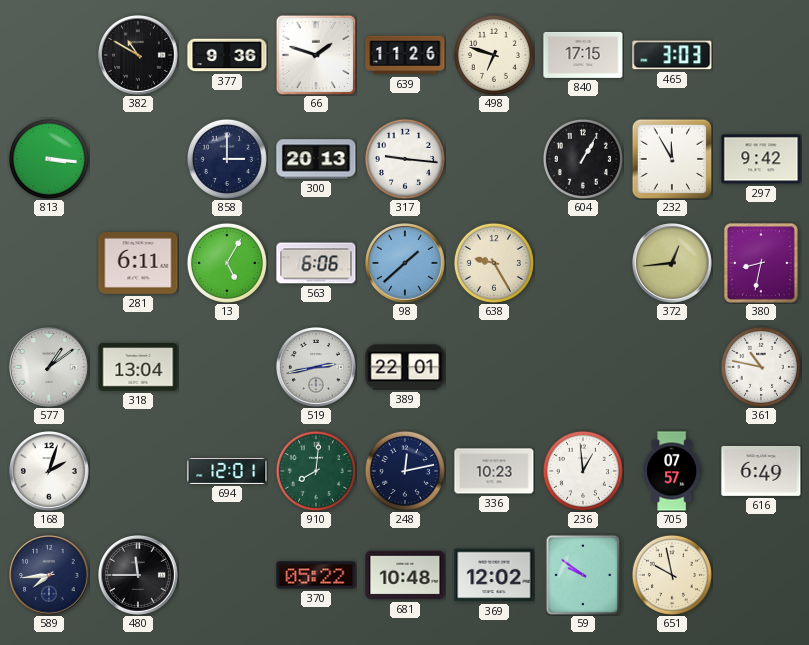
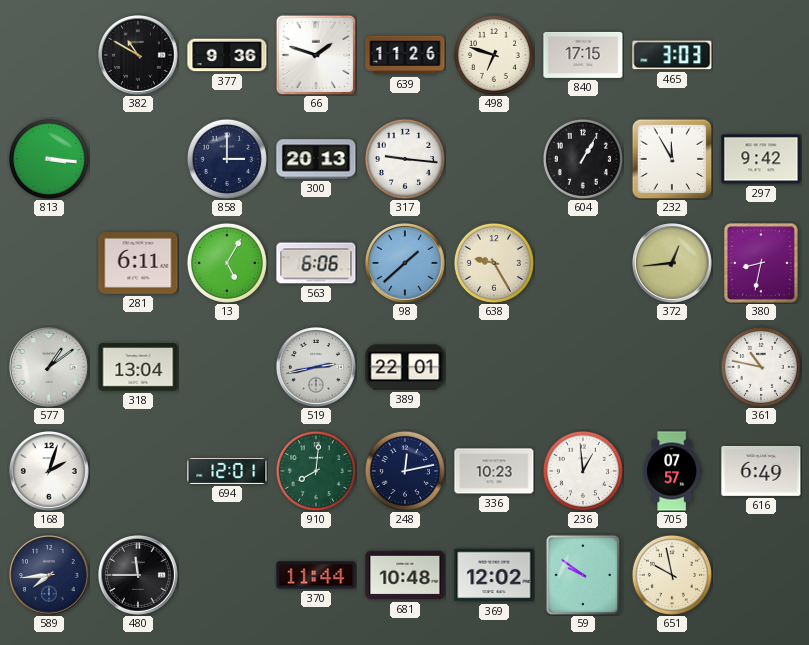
370: 05:22 -> 11:44
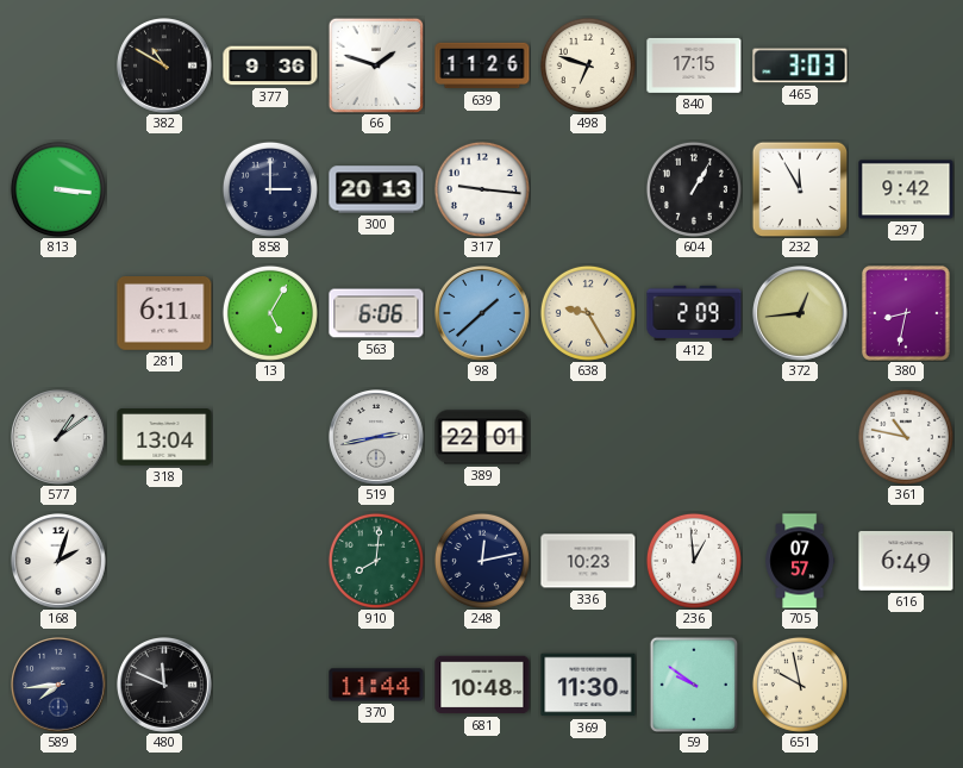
412: none -> 2:09
694: 12:01 -> none
480: 11:45 -> 11:49
369: 12:02 -> 11:30
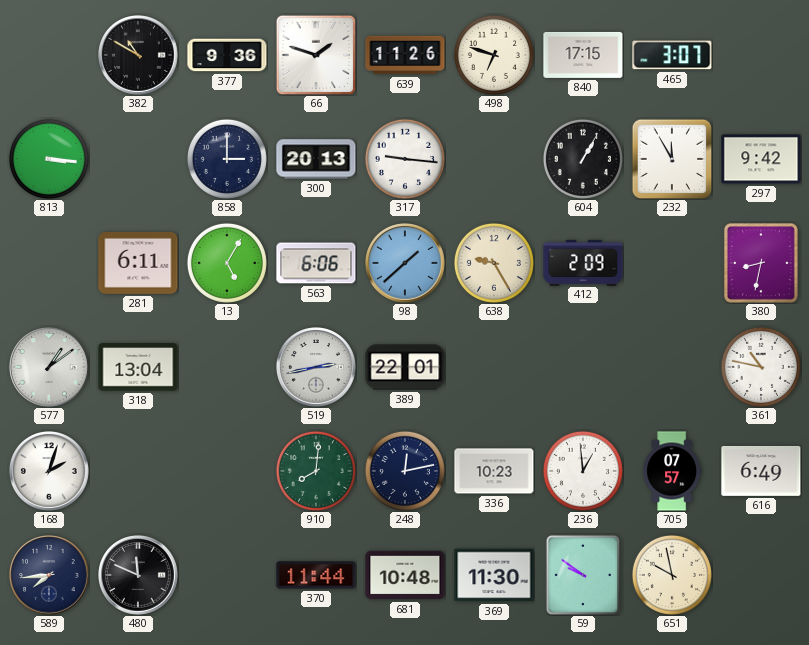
465: 3:03 -> 3:07
372: 12:44 -> none
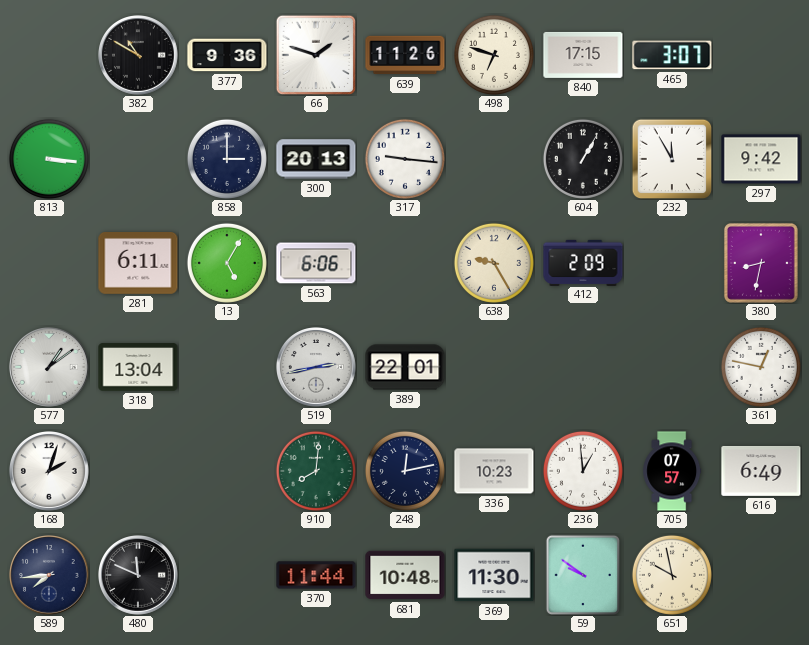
98: 1:38 -> none
361: 10:47 -> 12:47
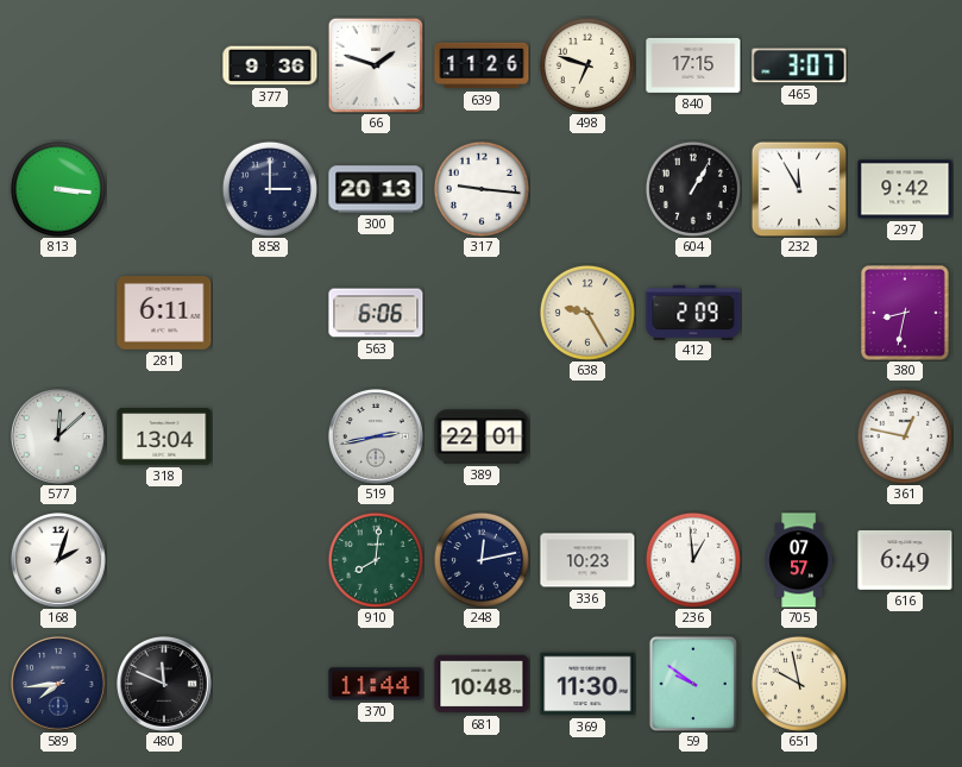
382: 10:50 -> none
13: 5:05 -> none
577: 1:09 -> 12:08
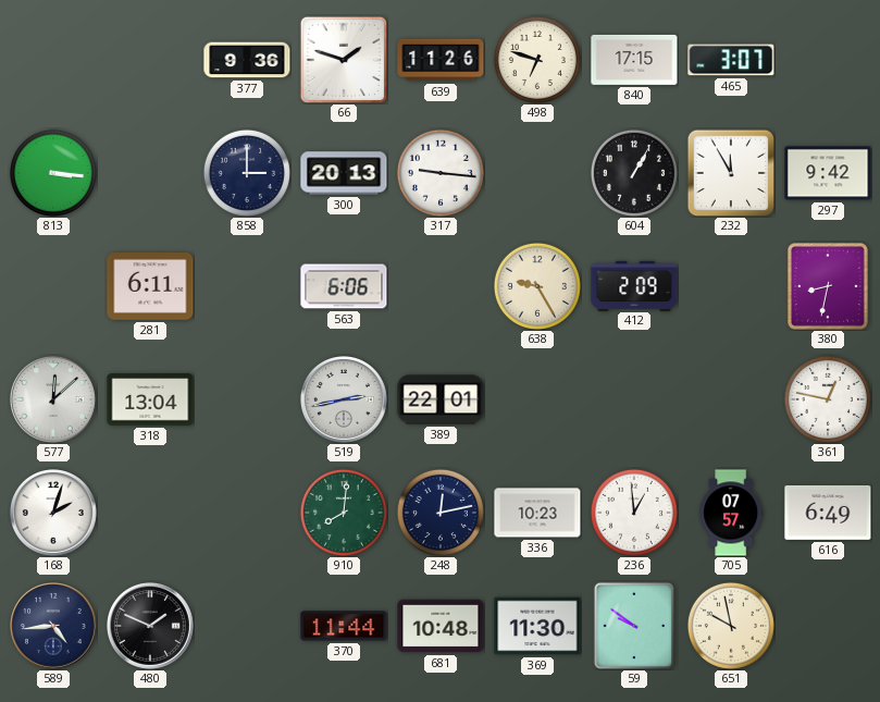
589: 7:44 -> 4:44
480: 11:49 -> 1:49
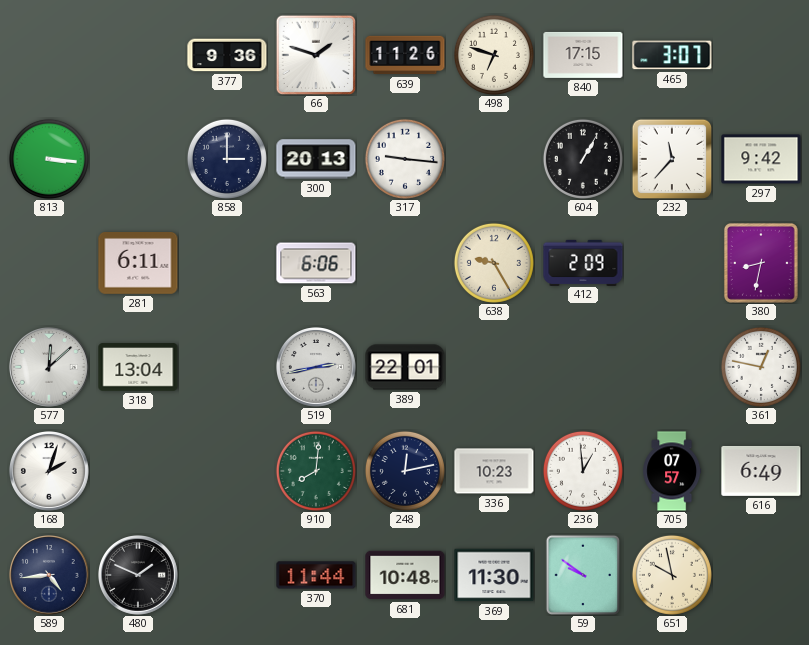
232: 11:55 -> 11:37
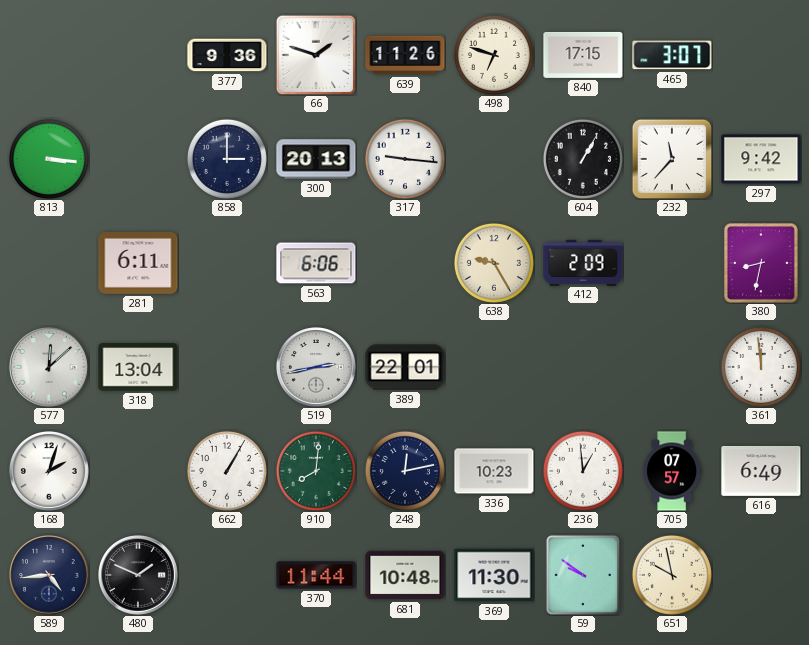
361: 12:47 -> 11:59
662: none -> 1:05
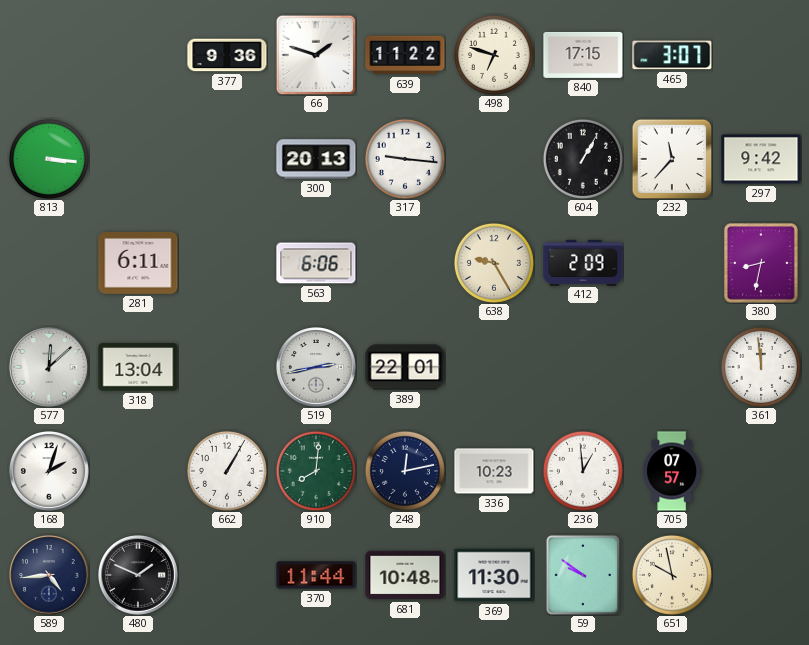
639: 11:26 -> 11:22
858: 3:00 -> none
616: 6:49 -> none
